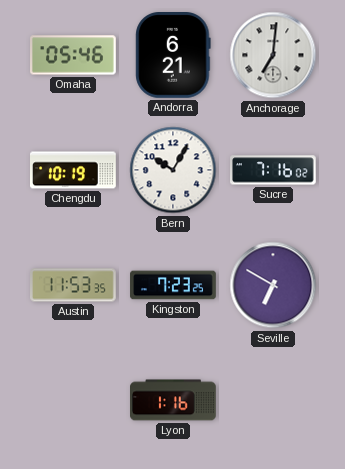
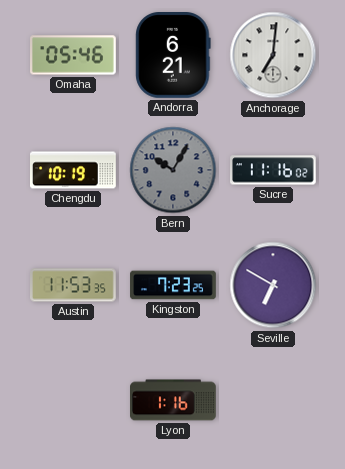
Bern dial: white -> grey
Sucre: 7:16 -> 11:16
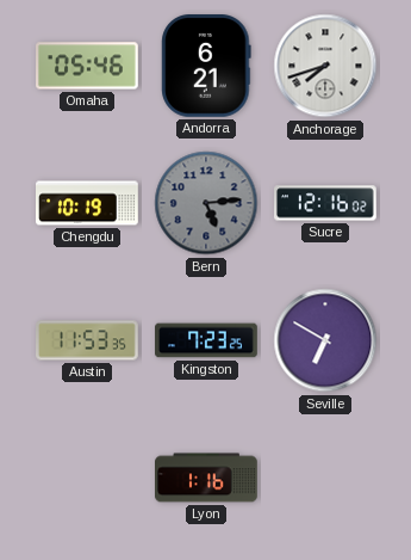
Anchorage: 7:01 -> 7:42
Bern: 10:05 -> 5:14
Sucre: 11:16 -> 12:16
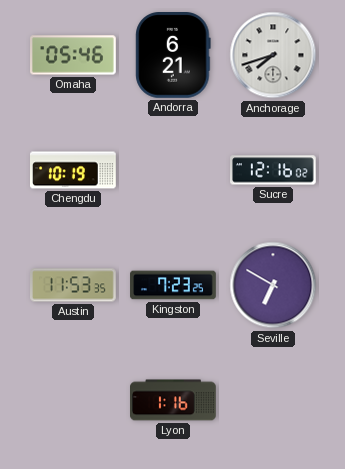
Bern: 5:14 -> none
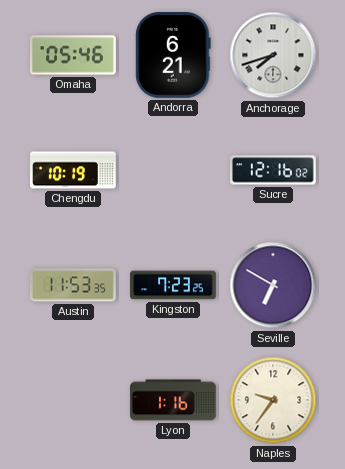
Naples: none -> 9:36
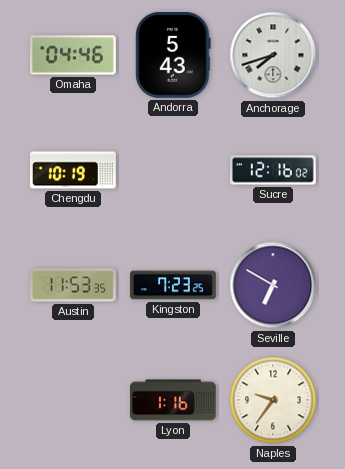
Omaha: 05:46 -> 04:46
Andorra: 6:21 -> 5:43
